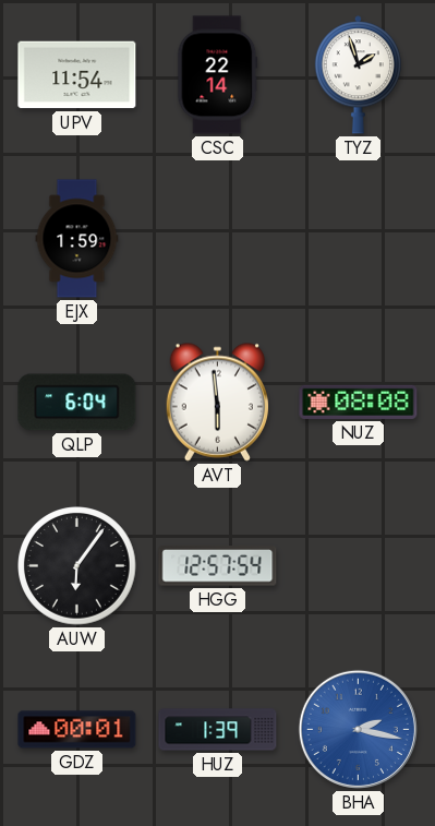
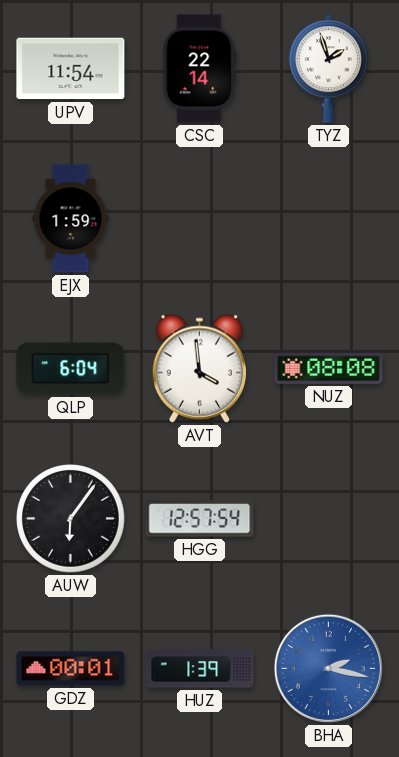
AVT: 5:59 -> 3:59
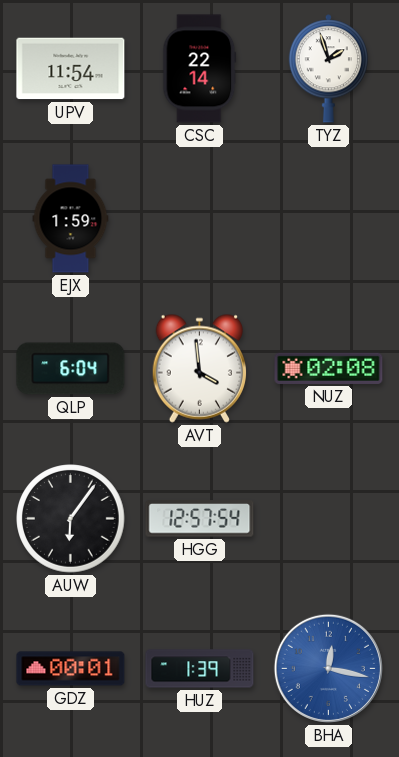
NUZ: 08:08 -> 02:08
BHA: 2:17 -> 12:17
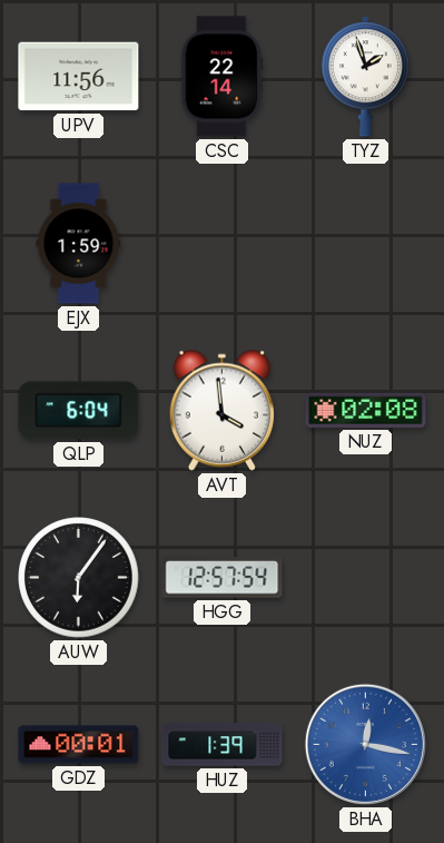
UPV: 11:54 -> 11:56
